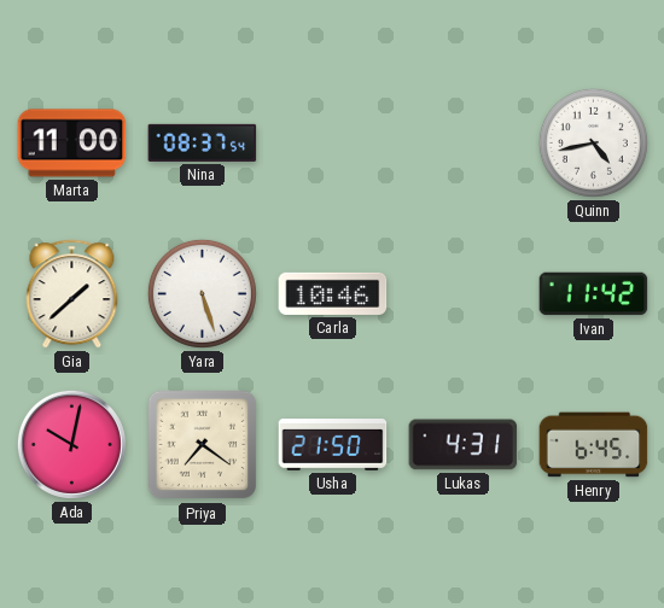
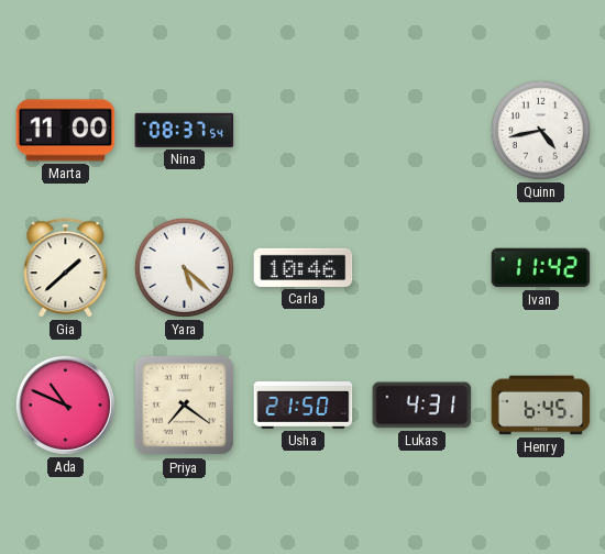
Yara: 5:27 -> 5:22
Ada: 10:02 -> 10:49
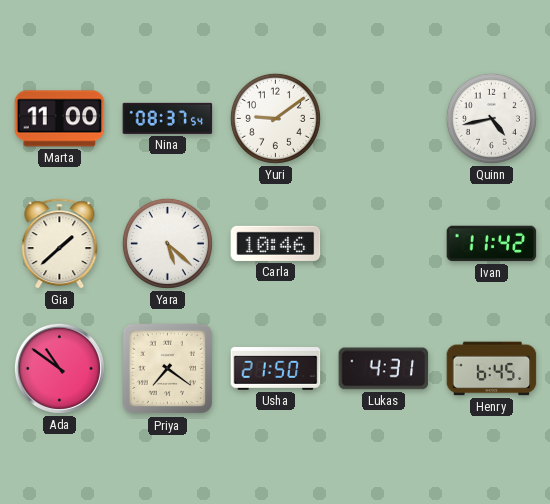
Yuri: none -> 9:09
Ada: 10:49 -> 10:51
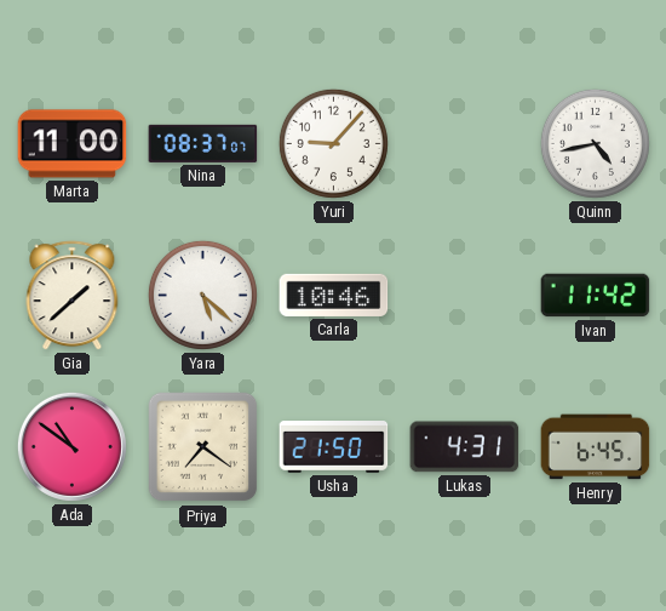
Nina: 08:37:54 -> 08:37:07
Yuri: 9:09 -> 9:07
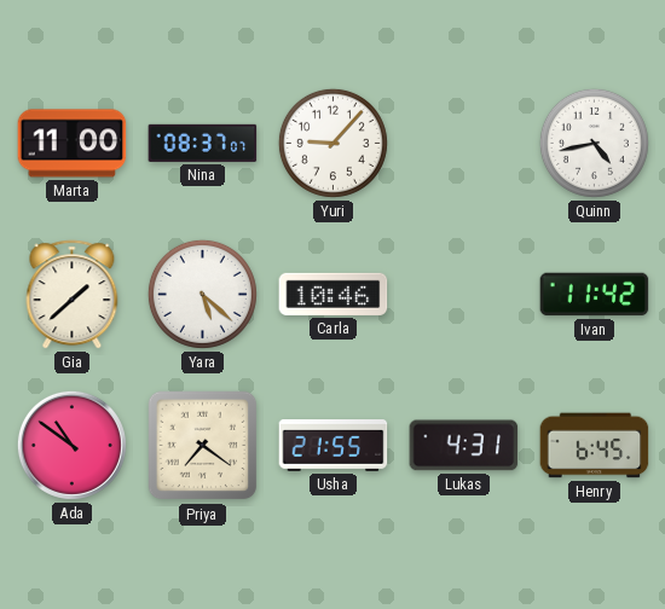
Usha: 21:50 -> 21:55
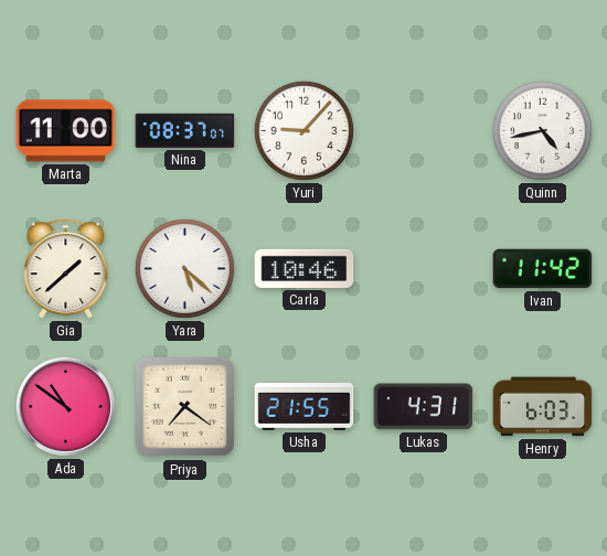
Henry: 6:45 -> 6:03
